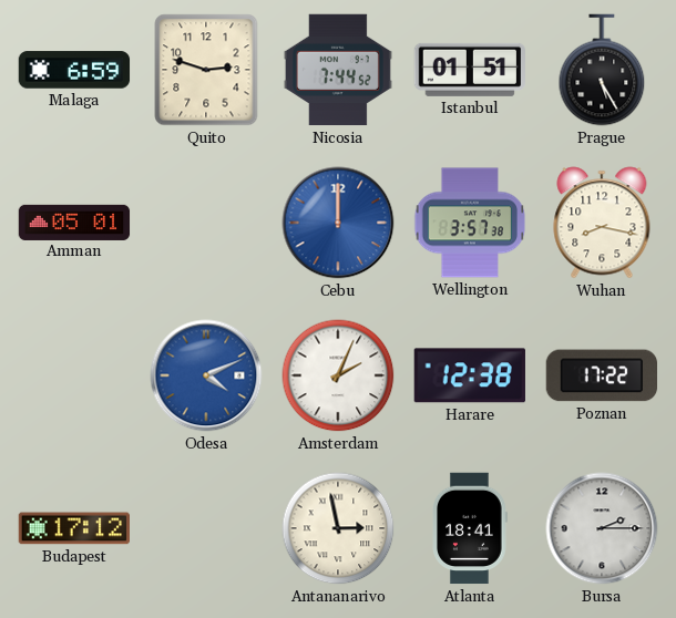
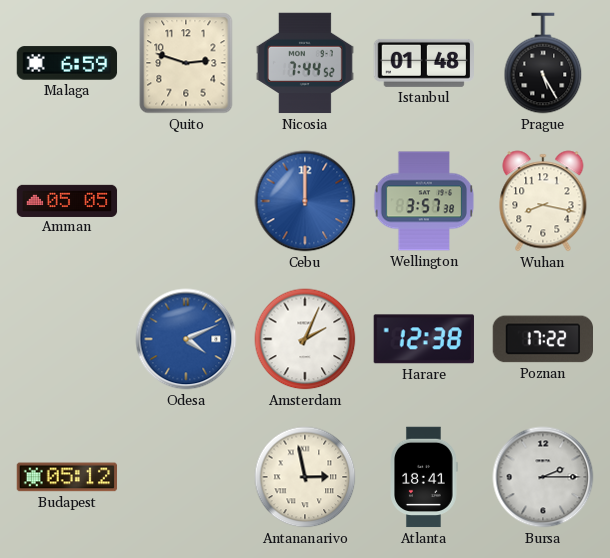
Istanbul: 01:51 -> 01:48
Amman: 05:01 -> 05:05
Budapest: 17:12 -> 05:12
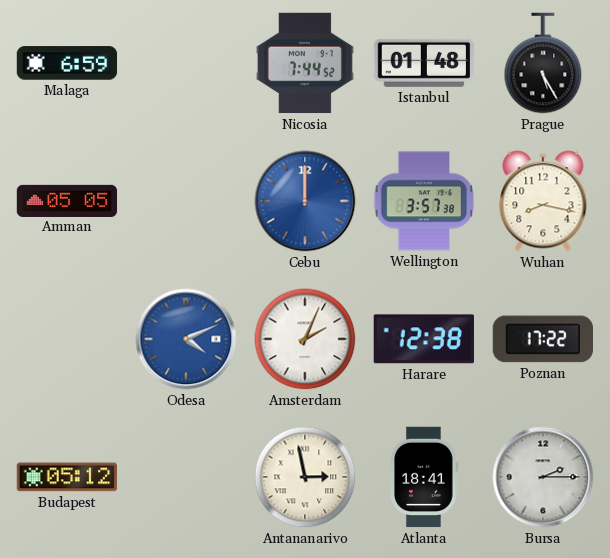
Quito: 2:48 -> none
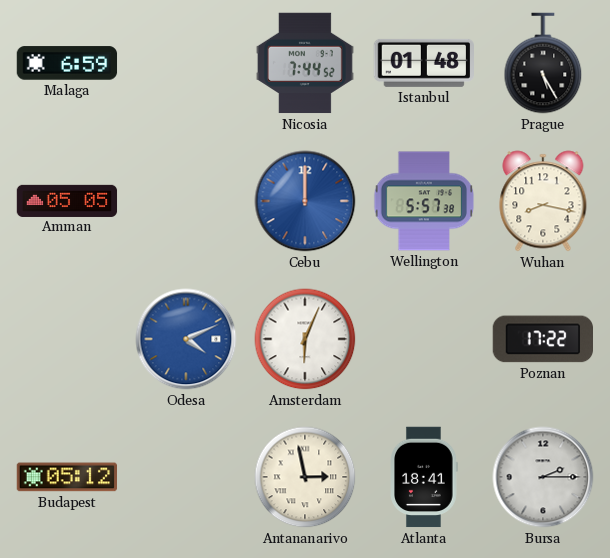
Wellington: 3:57 -> 5:57
Amsterdam: 2:04 -> 6:04
Harare: 12:38 -> none
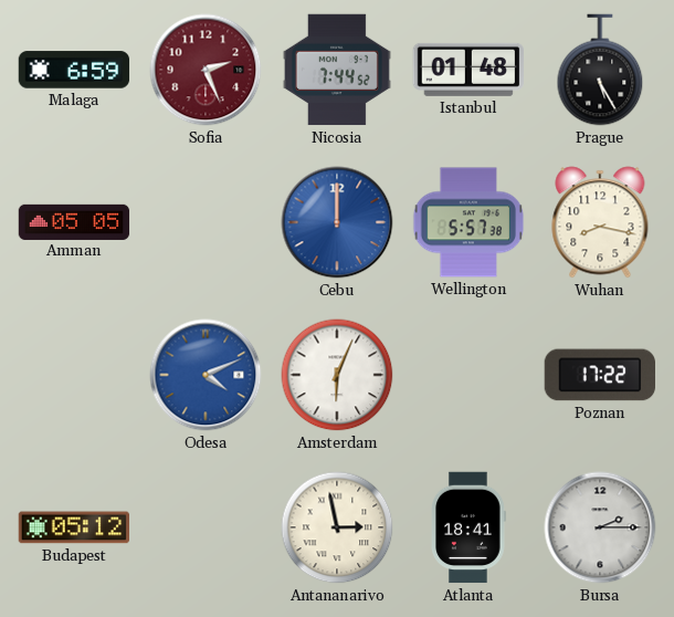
Sofia: none -> 2:26
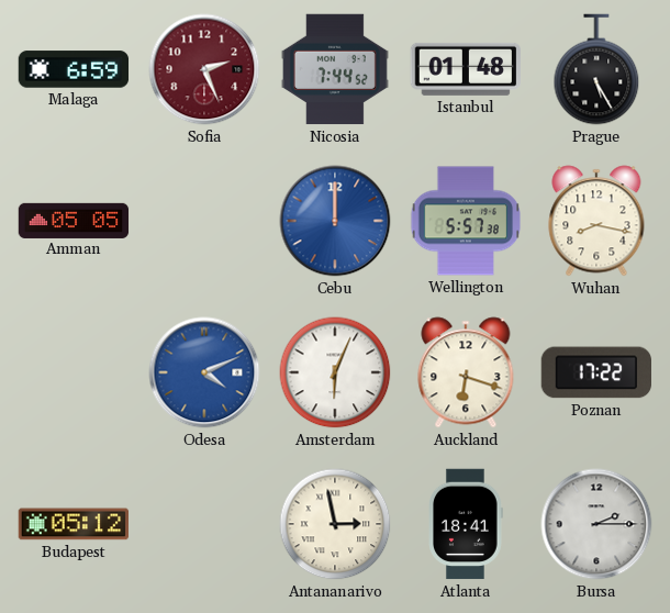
Auckland: none -> 6:18
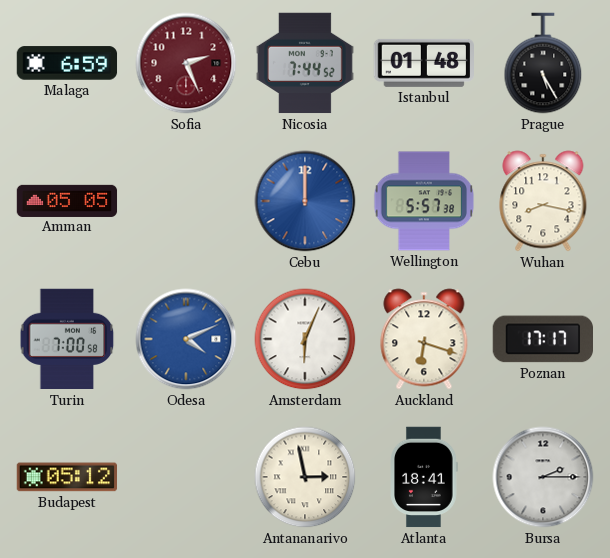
Turin: none -> 7:00
Poznan: 17:22 -> 17:17
